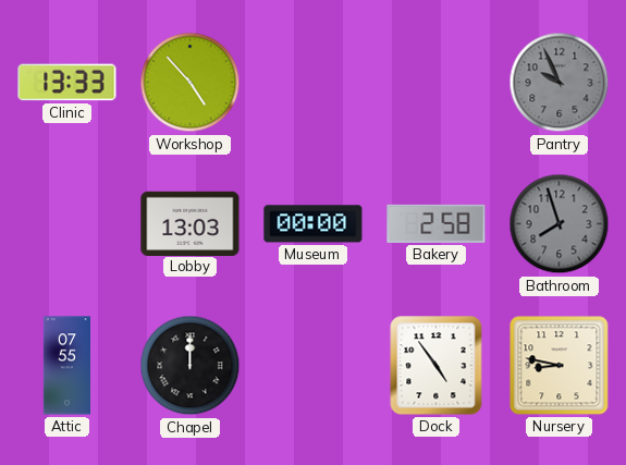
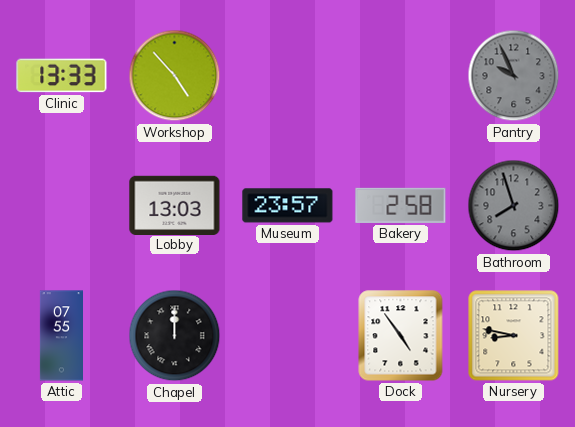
Museum: 00:00 -> 23:57
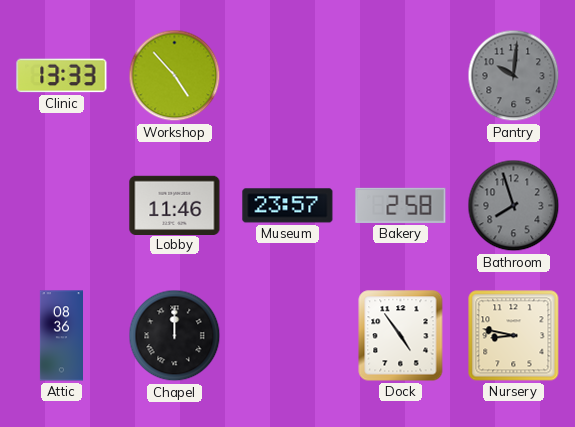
Pantry: 9:56 -> 10:01
Lobby: 13:03 -> 11:46
Attic: 07:55 -> 08:36
